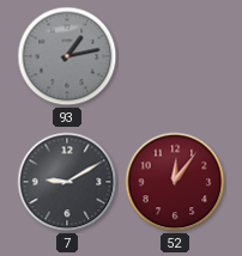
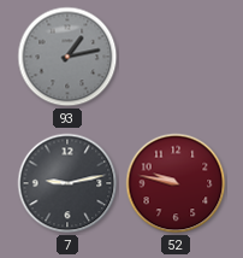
7: 9:10 -> 9:13
52: 12:06 -> 9:47
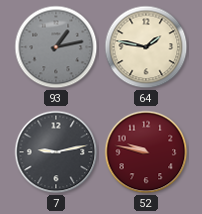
64: none -> 1:47
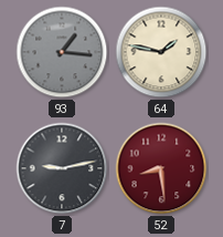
93: 1:13 -> 1:16
52: 9:47 -> 8:29
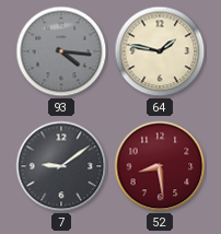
93: 1:16 -> 4:16
7: 9:13 -> 9:09
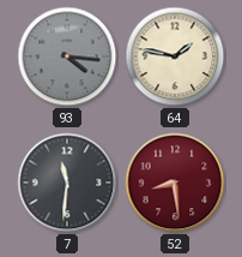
7: 9:09 -> 11:31
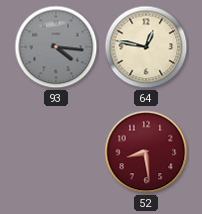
64: 1:47 -> 12:47
7: 11:31 -> none
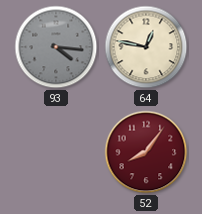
52: 8:29 -> 8:06
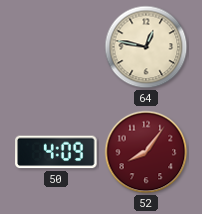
93: 4:16 -> none
50: none -> 4:09
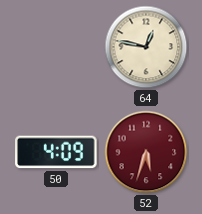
52: 8:06 -> 5:33
